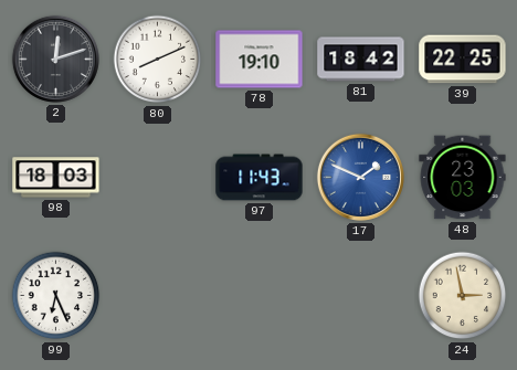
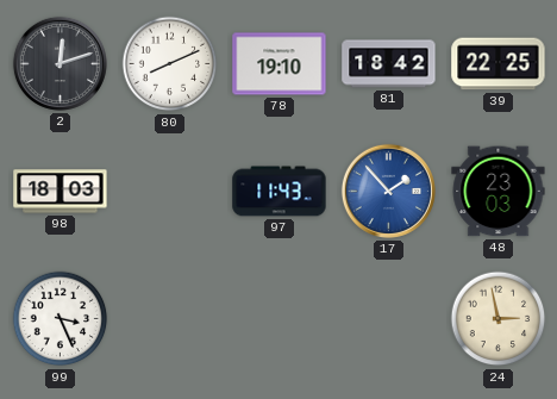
17: 1:49 -> 1:53
99: 6:26 -> 3:26
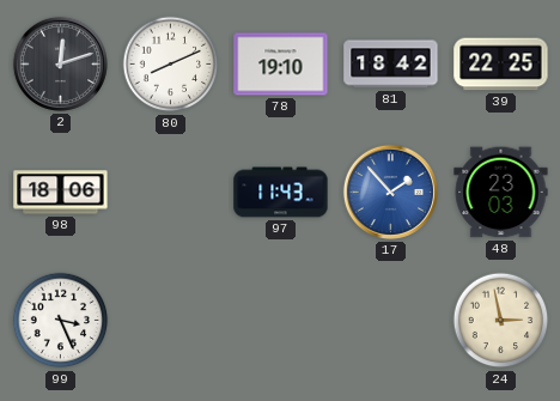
98: 18:03 -> 18:06
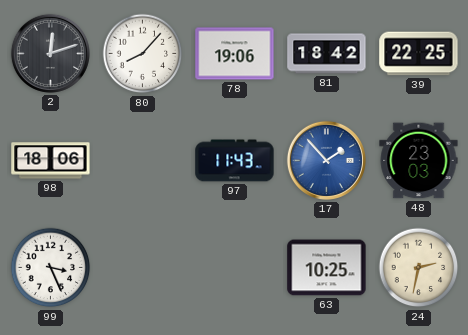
80: 8:11 -> 8:07
78: 19:10 -> 19:06
63: none -> 10:25
24: 2:58 -> 2:32
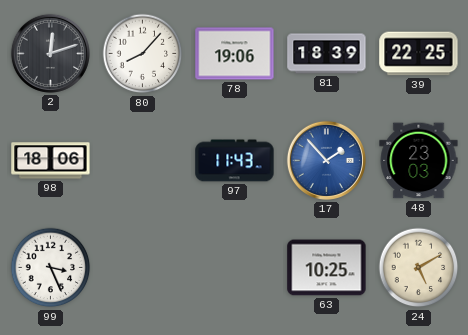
81: 18:42 -> 18:39
24: 2:32 -> 5:10
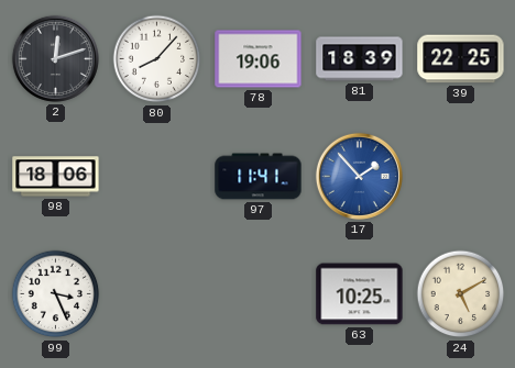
97: 11:43 -> 11:41
48: 23:03 -> none
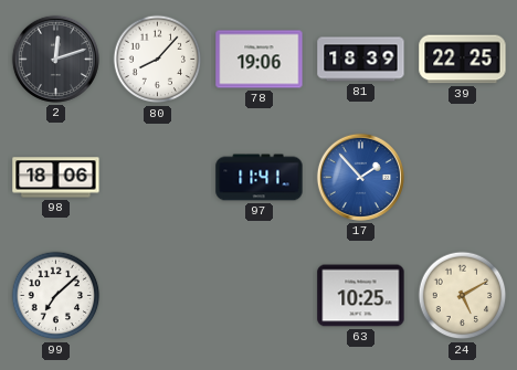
99: 3:26 -> 7:08
